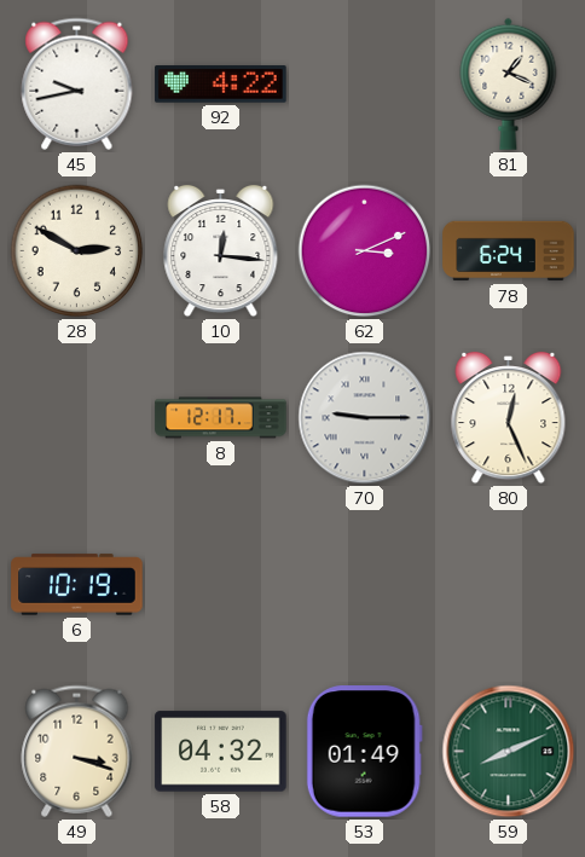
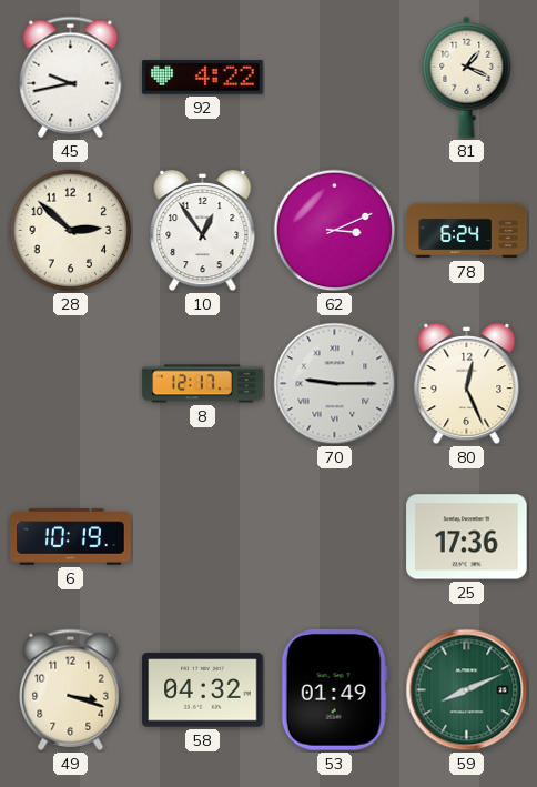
28: 2:50 -> 2:52
10: 12:16 -> 12:54
25: none -> 17:36
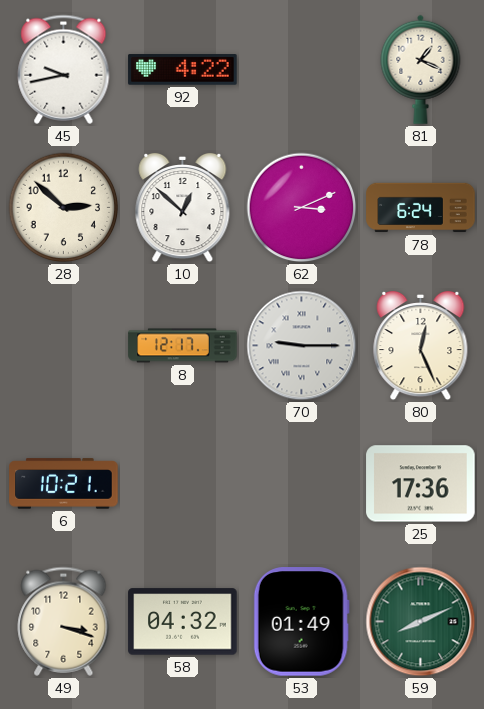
10: 12:54 -> 12:52
6: 10:19 -> 10:21
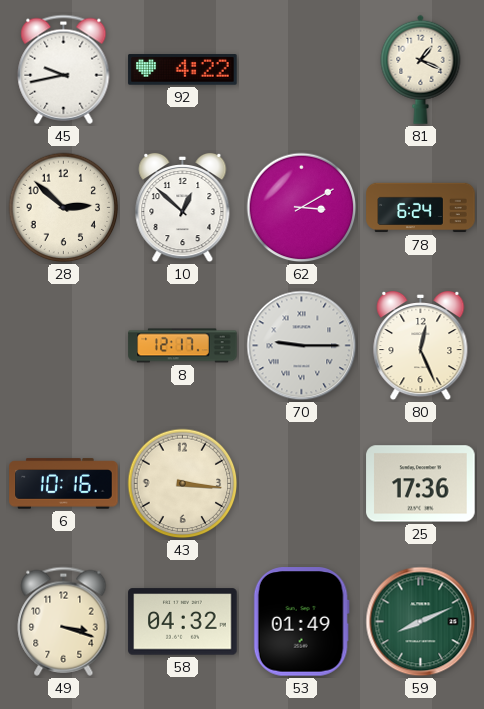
62: 3:11 -> 3:10
6: 10:21 -> 10:16
43: none -> 3:16
